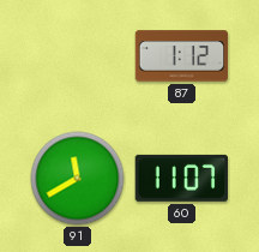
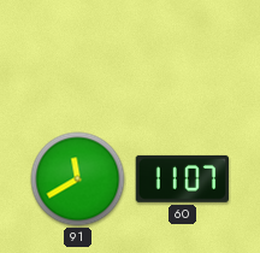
87: 1:12 -> none
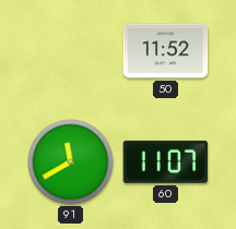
50: none -> 11:52
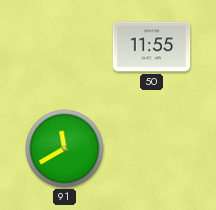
50: 11:52 -> 11:55
60: 11:07 -> none
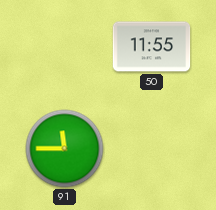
91: 11:40 -> 11:45
